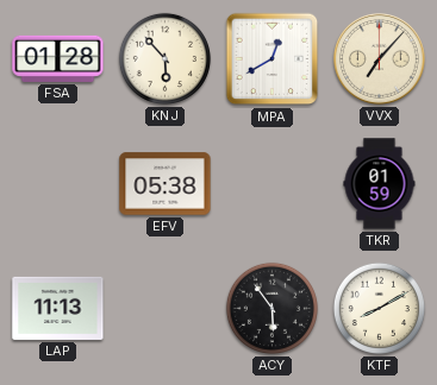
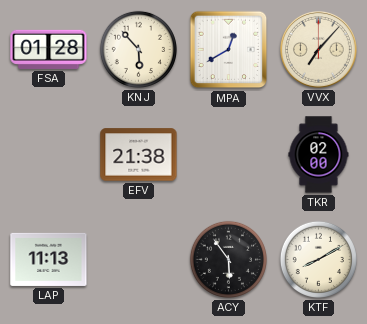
EFV: 05:38 -> 21:38
TKR: 01:59 -> 02:00
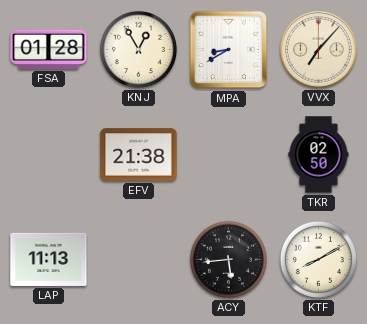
KNJ: 5:53 -> 12:55
MPA: 12:40 -> 8:40
TKR: 02:00 -> 02:50
ACY: 5:54 -> 5:44
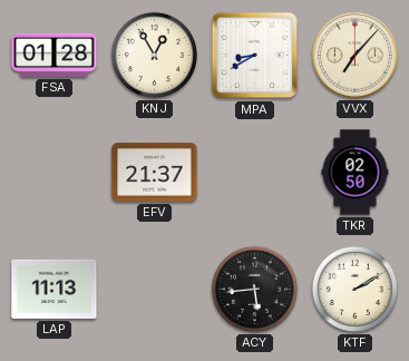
EFV: 21:38 -> 21:37
KTF: 8:10 -> 2:10
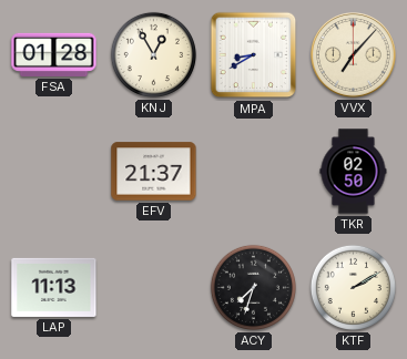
ACY: 5:44 -> 7:33
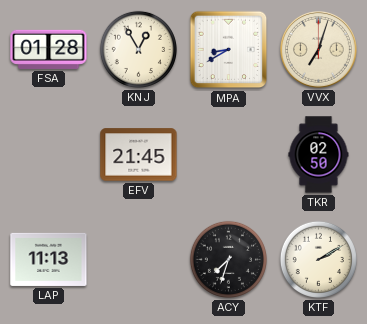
VVX: 7:07 -> 7:03
EFV: 21:37 -> 21:45
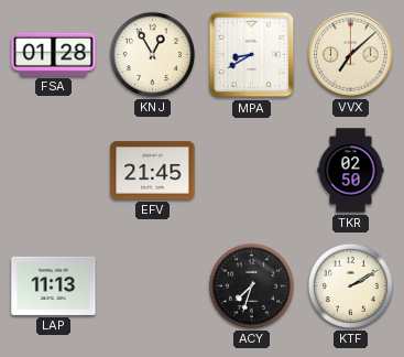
VVX: 7:03 -> 7:08
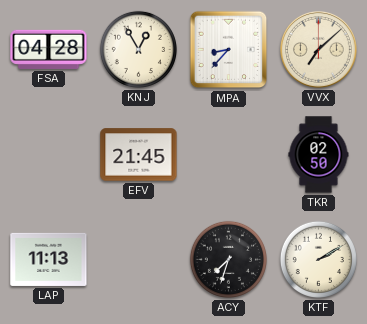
FSA: 01:28 -> 04:28
MPA: 8:40 -> 8:37
